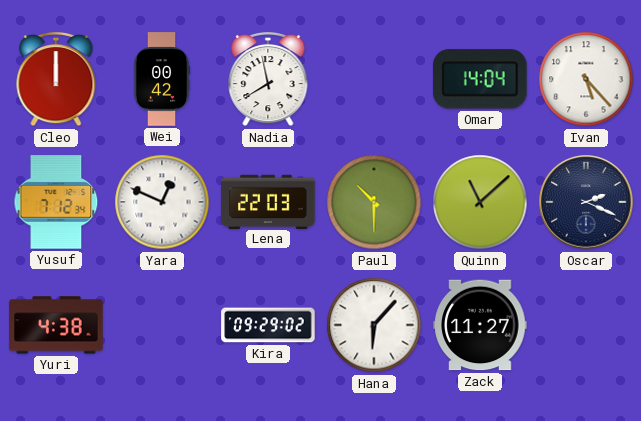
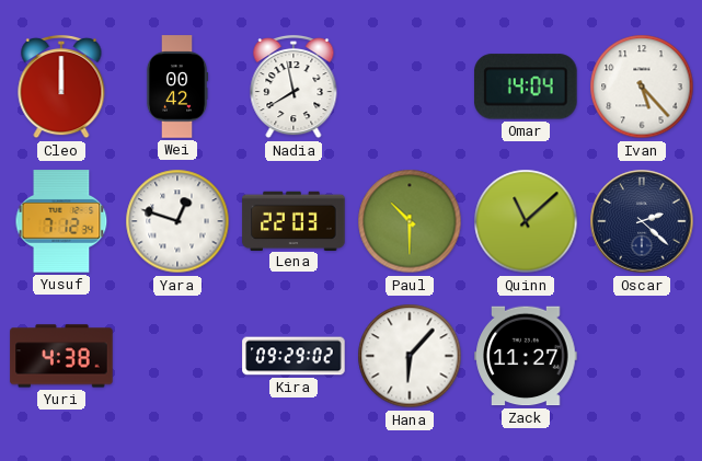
Yara: 12:49 -> 12:48
Oscar: 2:19 -> 2:22
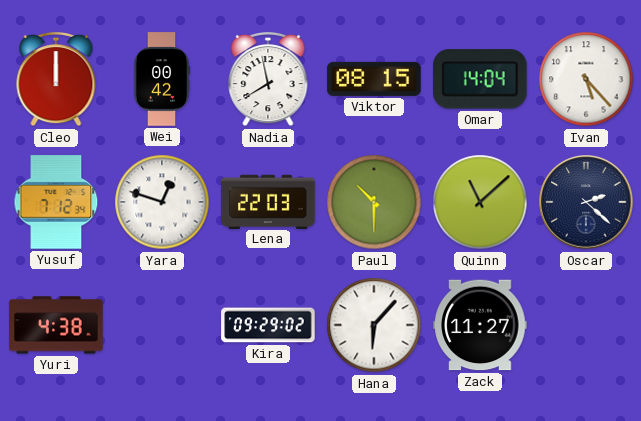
Viktor: none -> 08:15
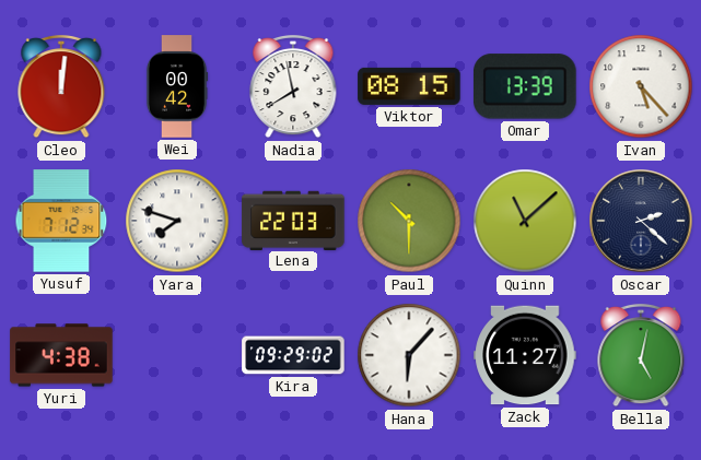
Cleo: 12:00 -> 12:01
Omar: 14:04 -> 13:39
Yara: 12:48 -> 7:48
Bella: none -> 5:02
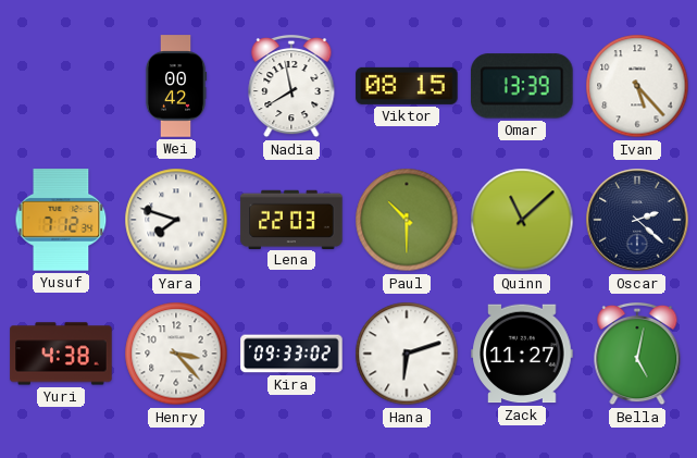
Cleo: 12:01 -> none
Henry: none -> 3:23
Kira: 09:29 -> 09:33
Hana: 6:07 -> 6:12
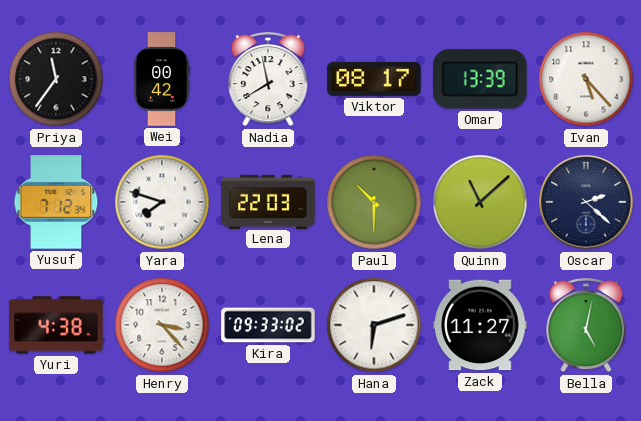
Priya: none -> 11:36
Viktor: 08:15 -> 08:17
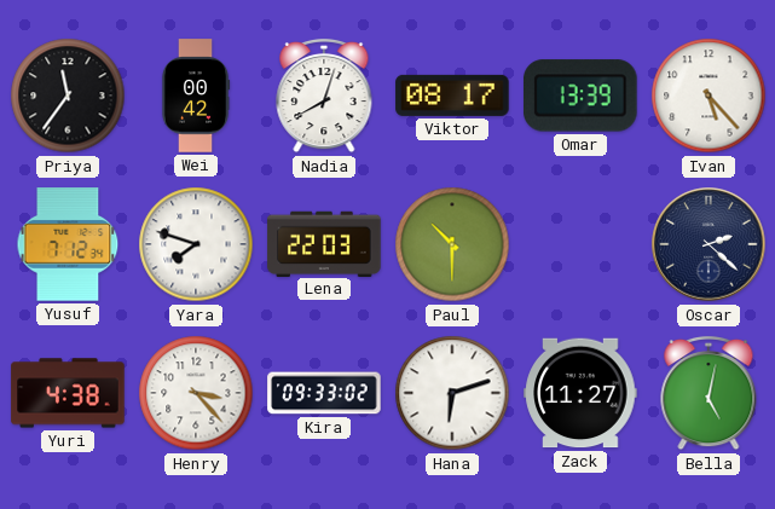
Nadia: 7:58 -> 8:03
Quinn: 11:08 -> none
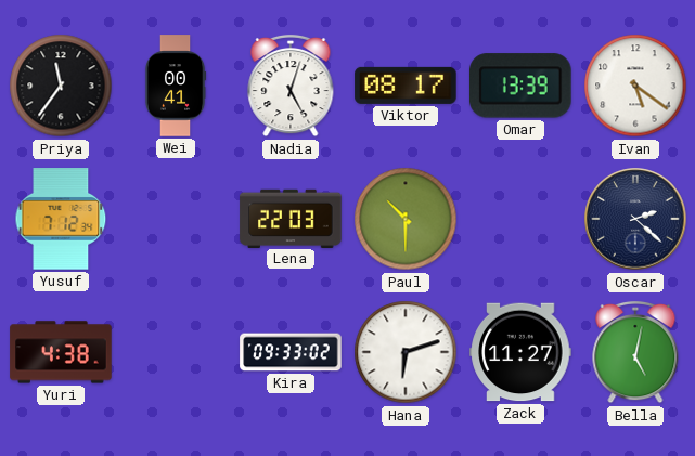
Wei: 00:42 -> 00:41
Nadia: 8:03 -> 5:03
Ivan: 5:23 -> 5:21
Yara: 7:48 -> none
Henry: 3:23 -> none
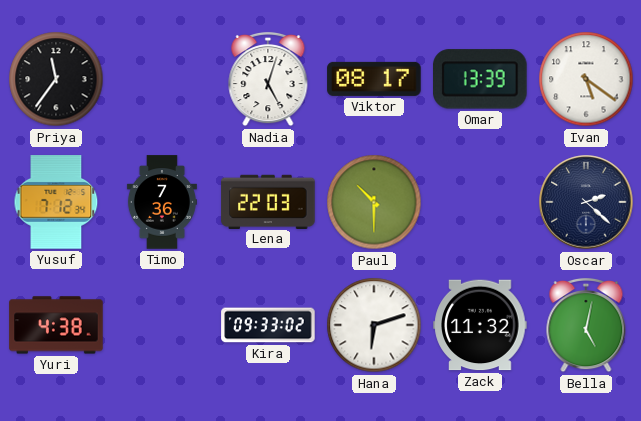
Wei: 00:41 -> none
Timo: none -> 7:36
Zack: 11:27 -> 11:32
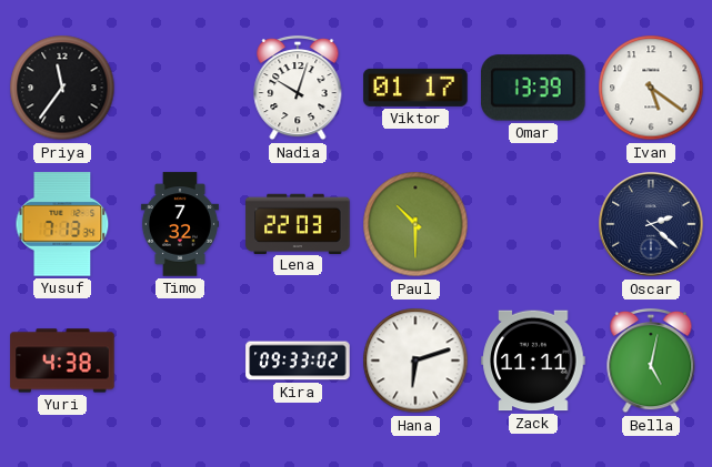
Nadia: 5:03 -> 10:03
Viktor: 08:17 -> 01:17
Yusuf: 7:12 -> 7:13
Timo: 7:36 -> 7:32
Zack: 11:32 -> 11:11
